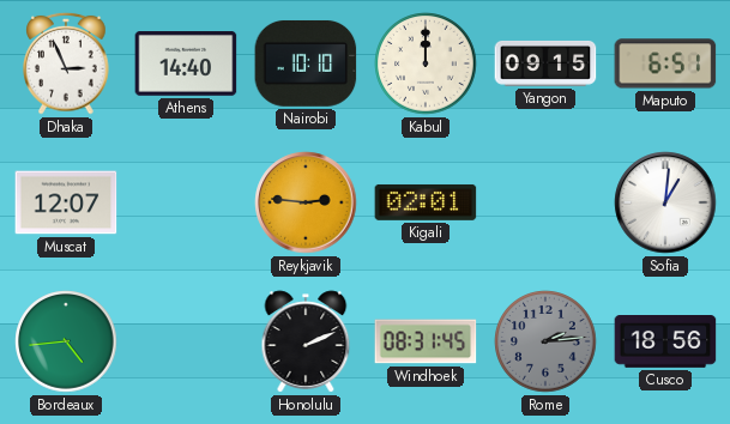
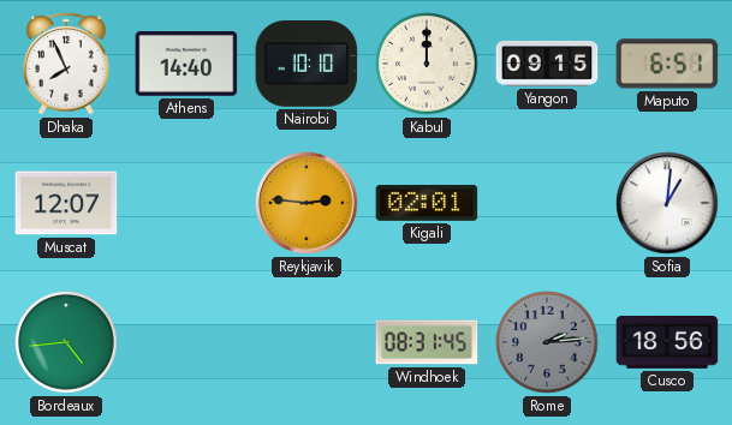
Dhaka: 2:56 -> 7:56
Honolulu: 2:11 -> none
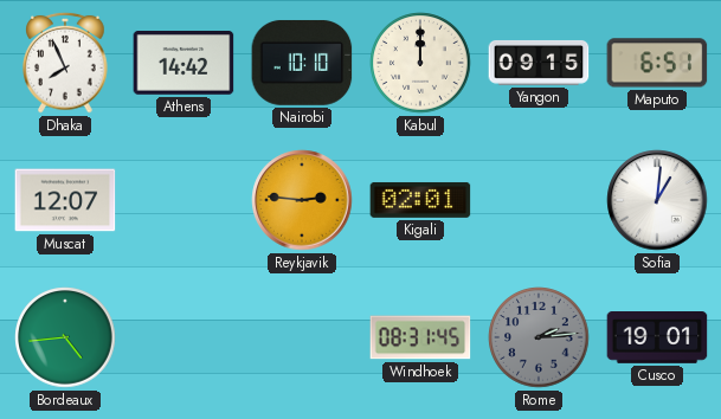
Athens: 14:40 -> 14:42
Cusco: 18:56 -> 19:01
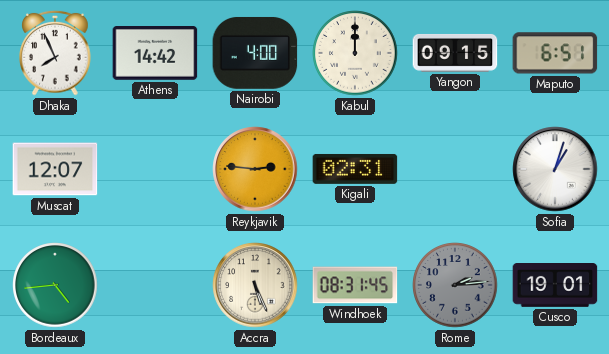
Nairobi: 10:10 -> 4:00
Kigali: 02:01 -> 02:31
Sofia: 1:01 -> 1:03
Accra: none -> 5:26
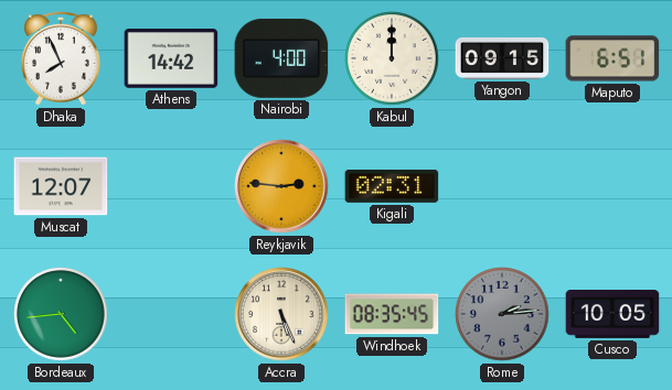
Sofia: 1:03 -> none
Windhoek: 08:31 -> 08:35
Cusco: 19:01 -> 10:05
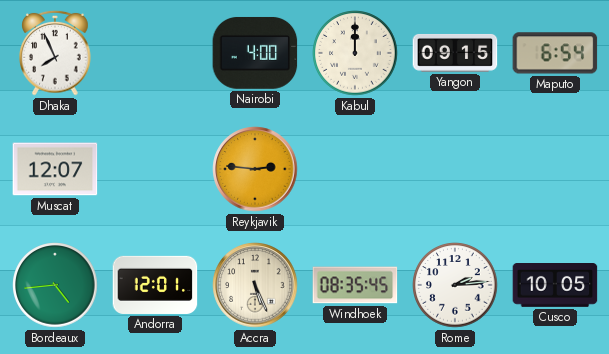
Athens: 14:42 -> none
Maputo: 6:51 -> 6:54
Kigali: 02:31 -> none
Andorra: none -> 12:01
Rome dial: grey -> white
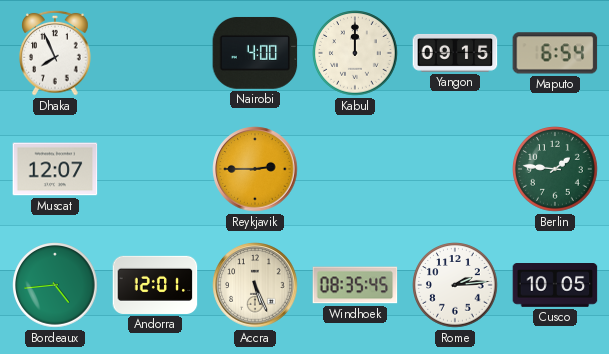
Reykjavik: 2:46 -> 2:45
Berlin: none -> 1:46
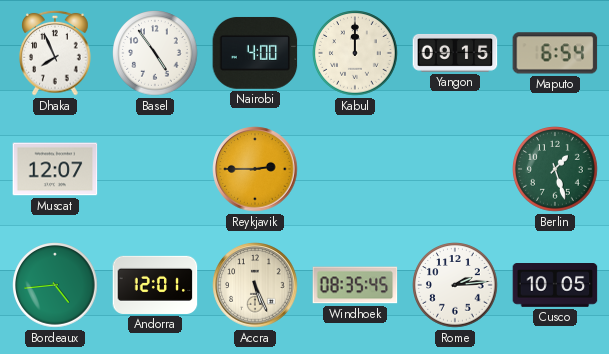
Basel: none -> 4:54
Berlin: 1:46 -> 1:27
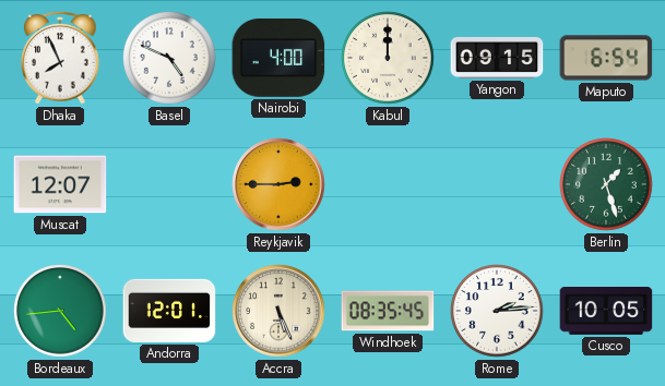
Basel: 4:54 -> 4:49
